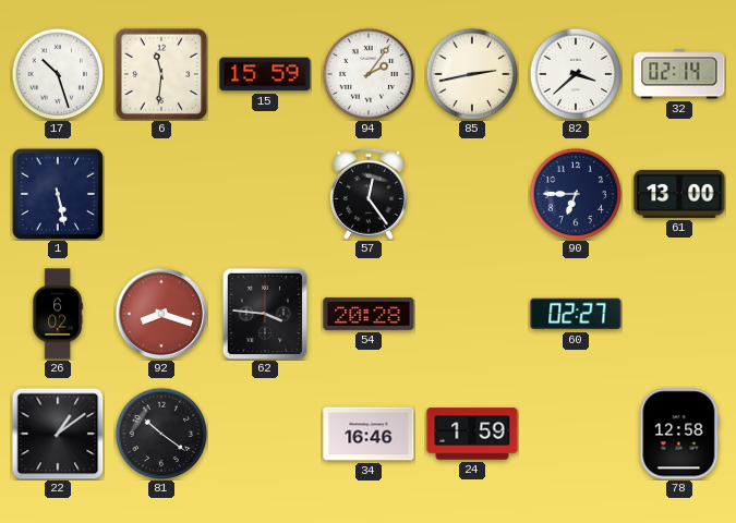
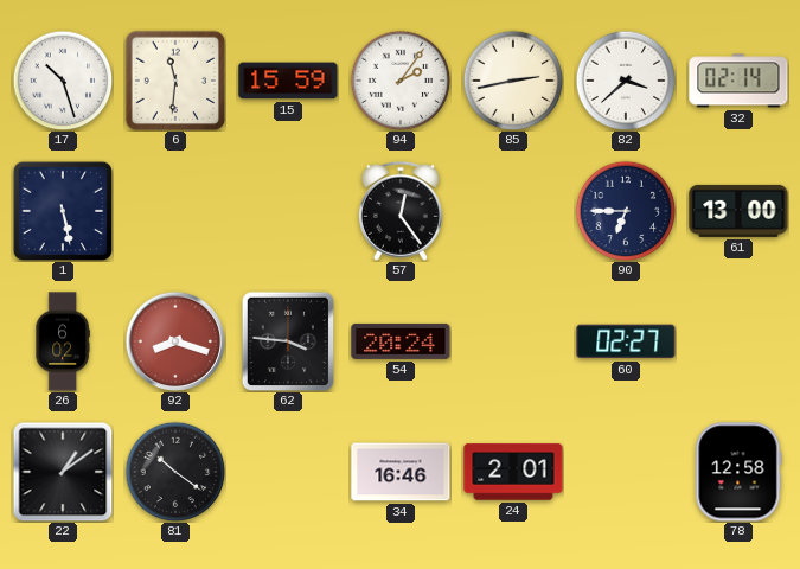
54: 20:28 -> 20:24
24: 1:59 -> 2:01
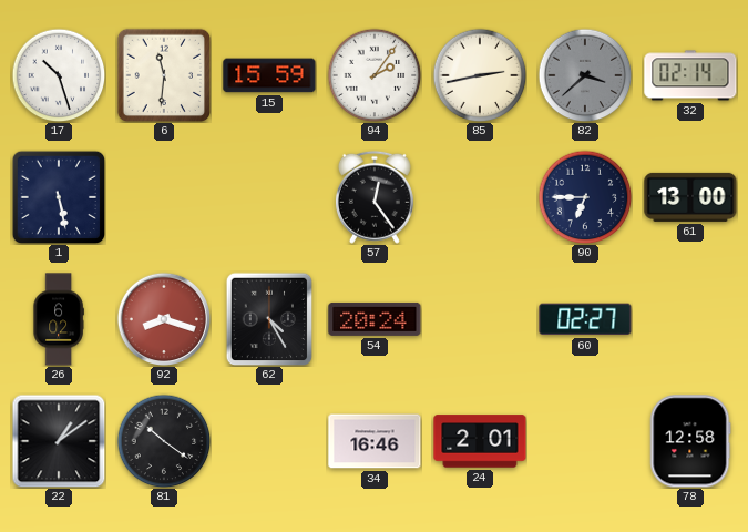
82 dial: white -> grey
62: 3:46 -> 4:25
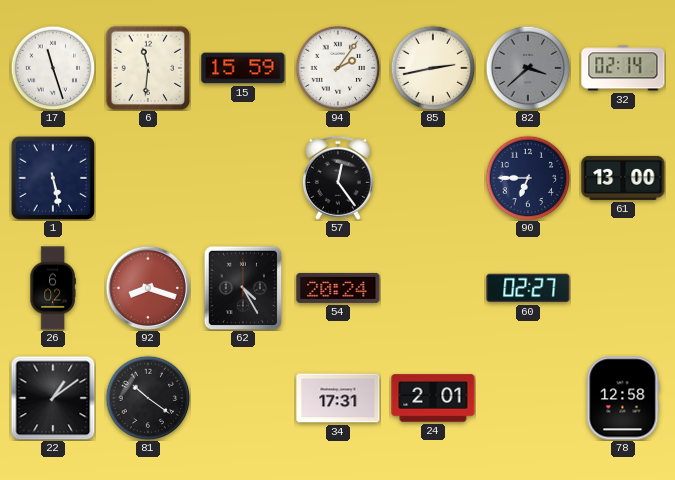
17: 10:27 -> 11:27
34: 16:46 -> 17:31
